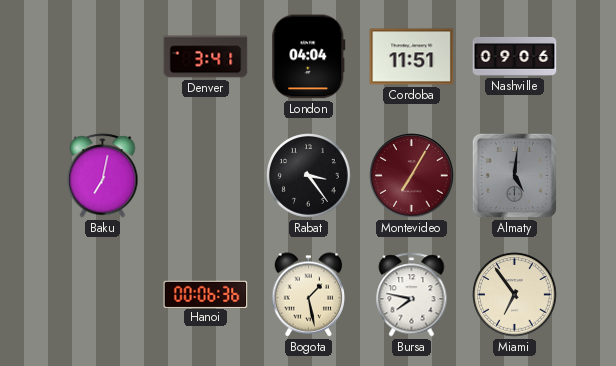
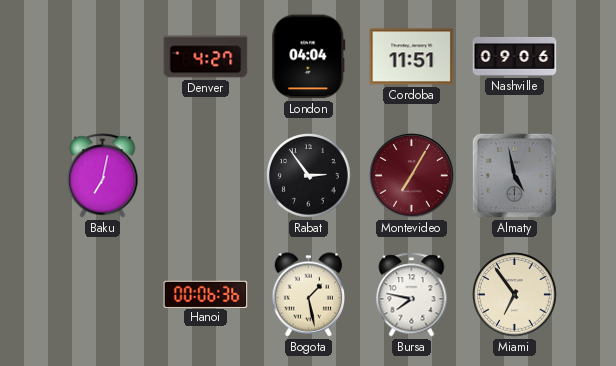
Denver: 3:41 -> 4:27
Rabat: 3:24 -> 2:54
Almaty: 5:01 -> 4:58
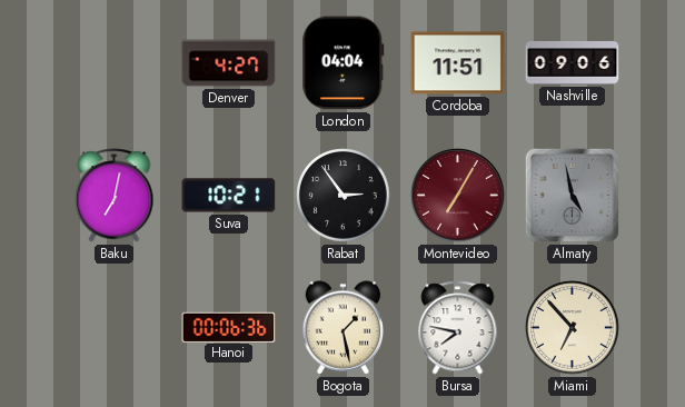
Suva: none -> 10:21
Miami: 6:54 -> 6:53
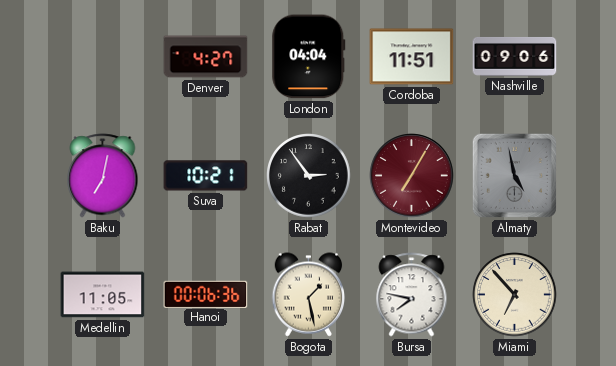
Medellin: none -> 11:05
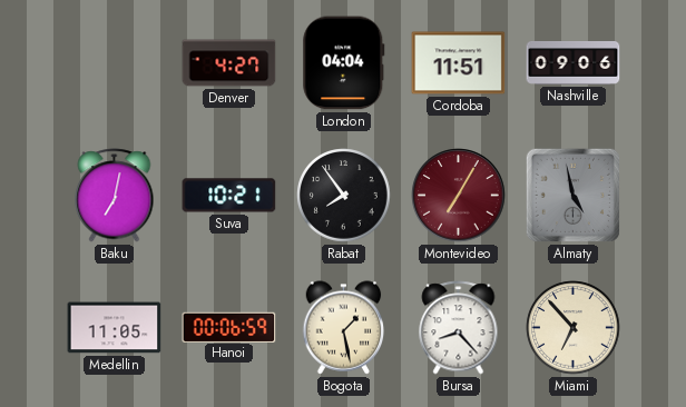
Rabat: 2:54 -> 7:54
Hanoi: 00:06:36 -> 00:06:59
Bursa: 7:47 -> 8:23
